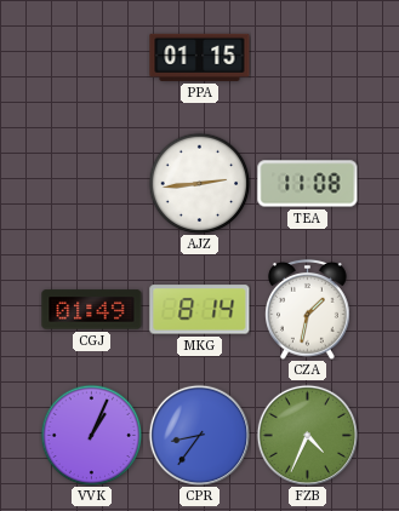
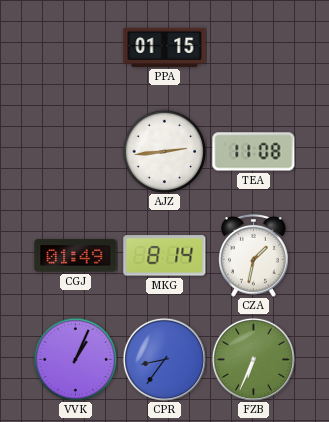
FZB: 4:34 -> 6:34
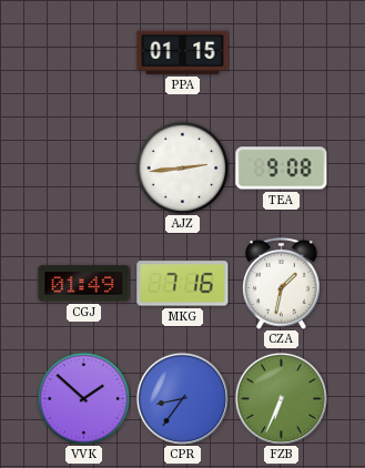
TEA: 11:08 -> 9:08
MKG: 8:14 -> 7:16
VVK: 1:04 -> 1:52
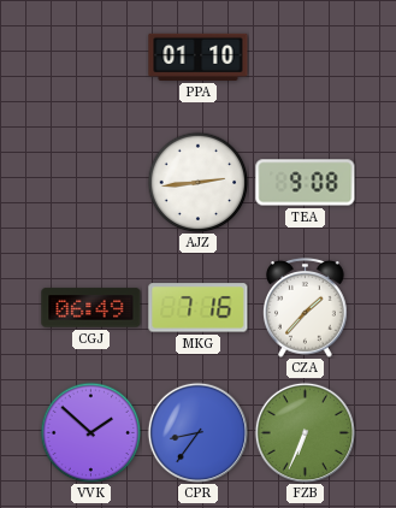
PPA: 01:15 -> 01:10
CGJ: 01:49 -> 06:49
CZA: 1:32 -> 1:37
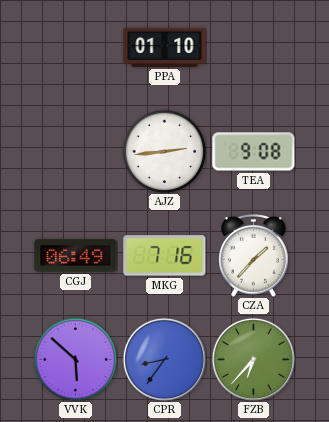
VVK: 1:52 -> 5:52
FZB: 6:34 -> 6:37
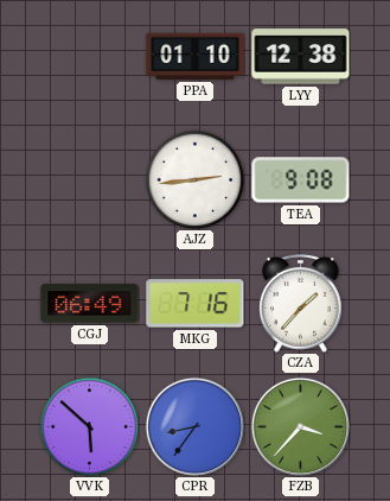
LYY: none -> 12:38
FZB: 6:37 -> 3:37
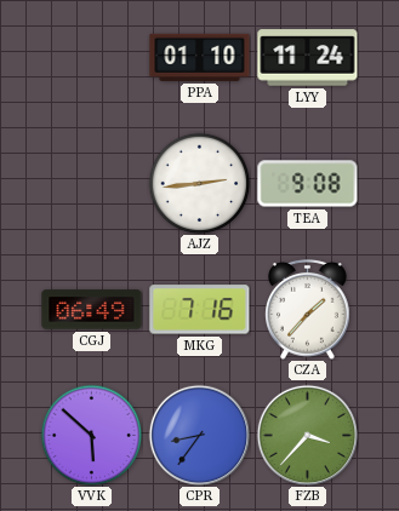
LYY: 12:38 -> 11:24
